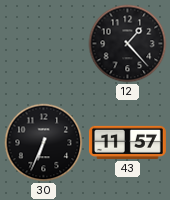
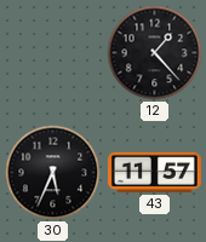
30: 6:34 -> 5:34
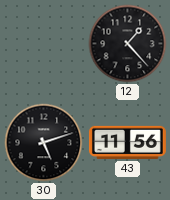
30: 5:34 -> 5:12
43: 11:57 -> 11:56
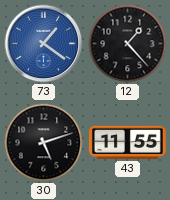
73: none -> 1:21
43: 11:56 -> 11:55
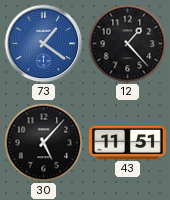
30: 5:12 -> 5:07
43: 11:55 -> 11:51
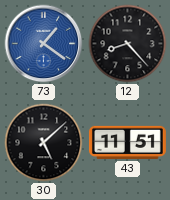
12: 1:23 -> 8:23
30: 5:07 -> 5:08
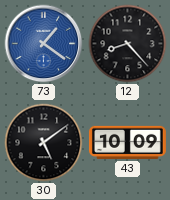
30: 5:08 -> 5:09
43: 11:51 -> 10:09
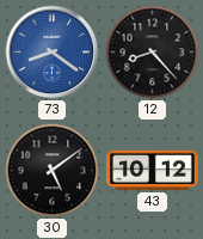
73: 1:21 -> 8:21
43: 10:09 -> 10:12
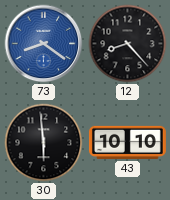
30: 5:09 -> 5:59
43: 10:12 -> 10:10
